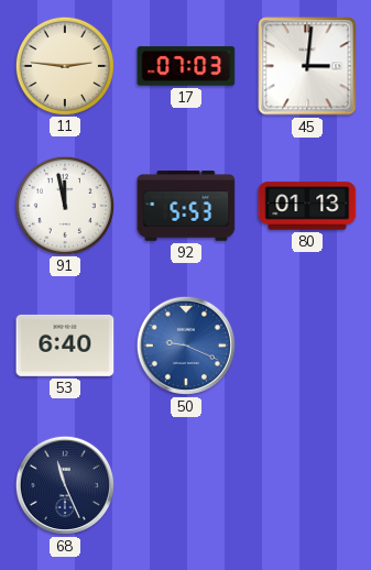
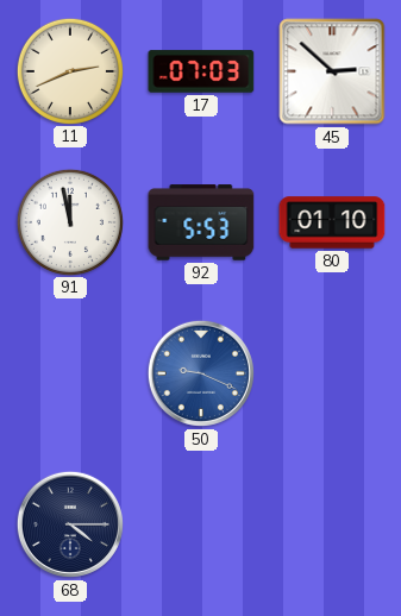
11: 2:46 -> 2:41
45: 3:01 -> 2:52
80: 01:13 -> 01:10
53: 6:40 -> none
68: 11:26 -> 4:15
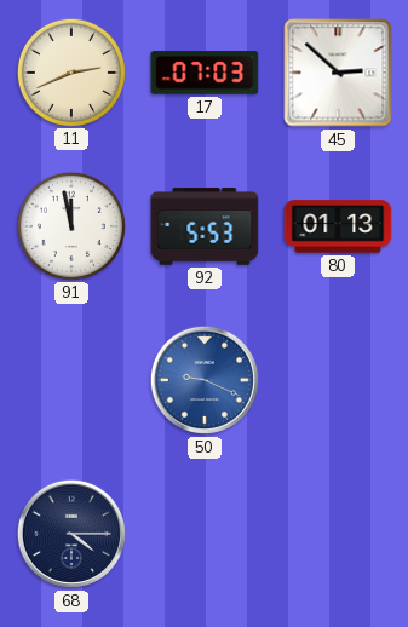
80: 01:10 -> 01:13
